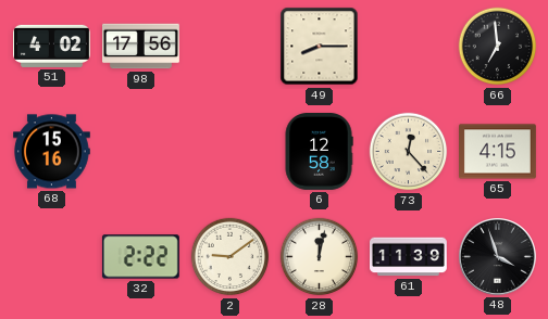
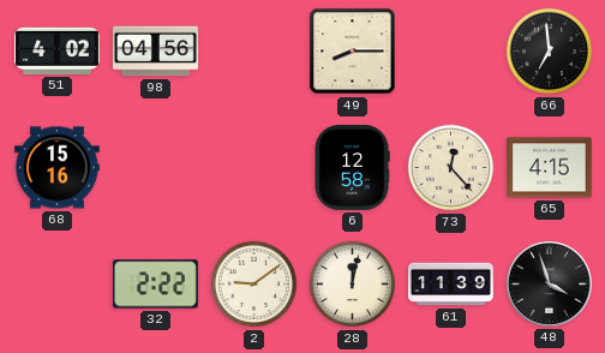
98: 17:56 -> 04:56
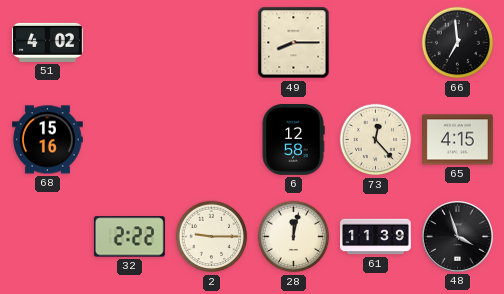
98: 04:56 -> none
2: 9:09 -> 9:15
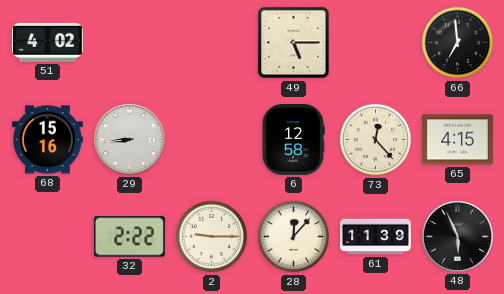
49: 8:15 -> 5:15
29: none -> 8:44
28: 12:02 -> 12:07
48: 3:57 -> 5:56
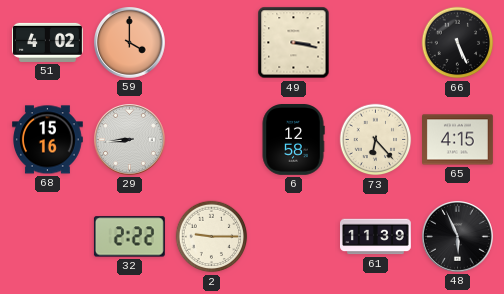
59: none -> 4:00
49: 5:15 -> 3:17
66: 6:59 -> 5:26
73: 12:23 -> 6:23
28: 12:07 -> none
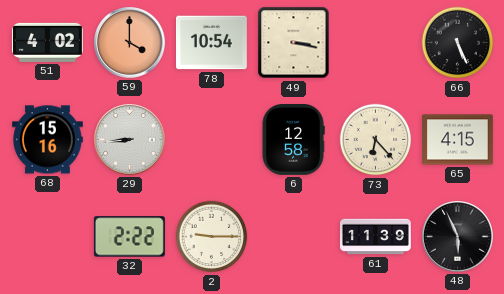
78: none -> 10:54
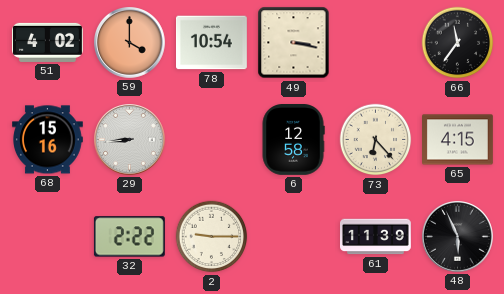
66: 5:26 -> 11:36
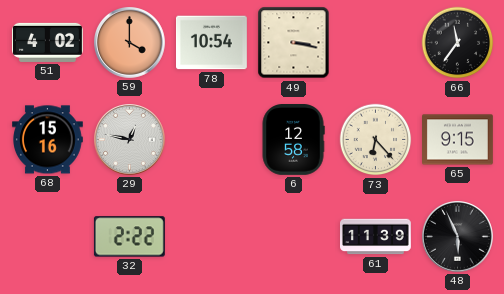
29: 8:44 -> 12:47
65: 4:15 -> 9:15
2: 9:15 -> none
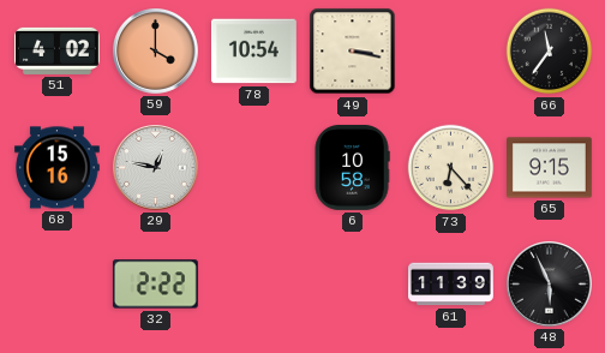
6: 12:58 -> 10:58
